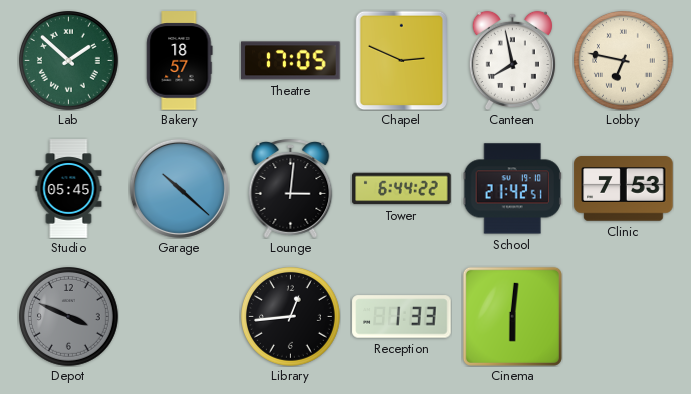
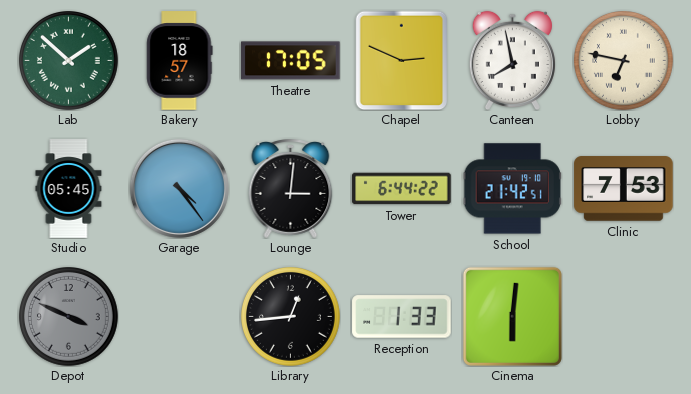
Garage: 10:22 -> 4:24
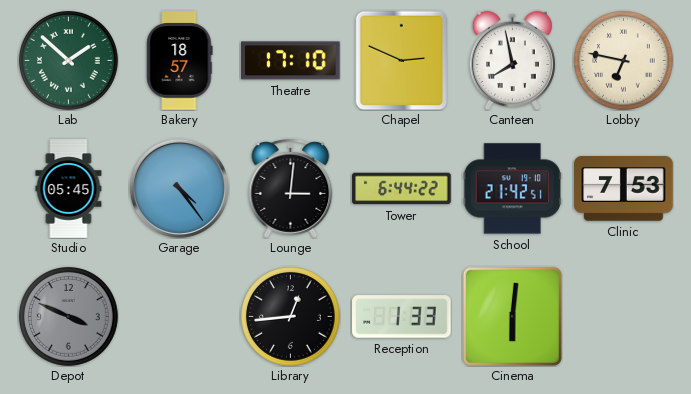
Theatre: 17:05 -> 17:10
